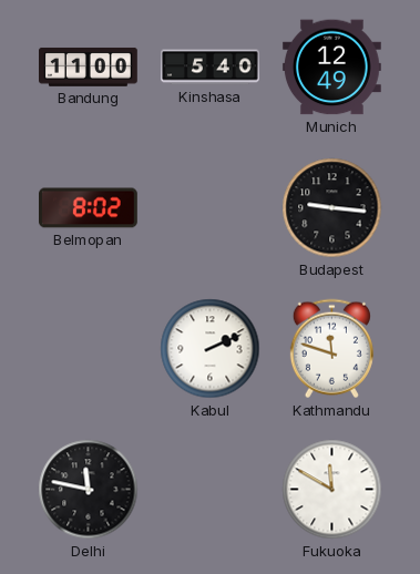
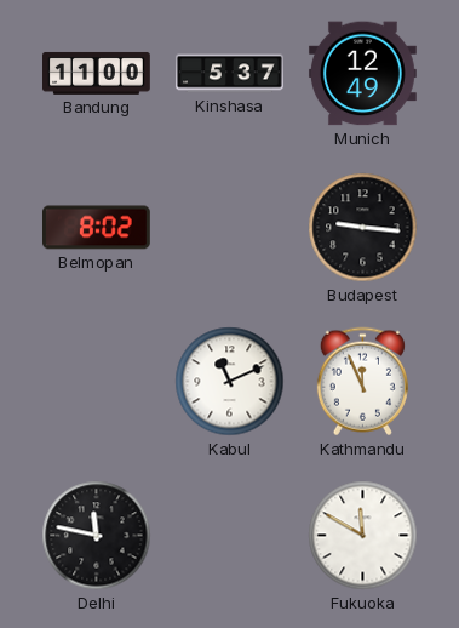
Kinshasa: 5:40 -> 5:37
Kabul: 2:11 -> 11:11
Kathmandu: 11:48 -> 11:56
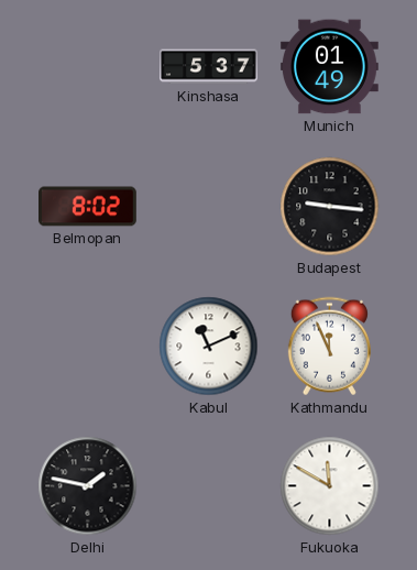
Bandung: 11:00 -> none
Munich: 12:49 -> 01:49
Delhi: 11:47 -> 1:47
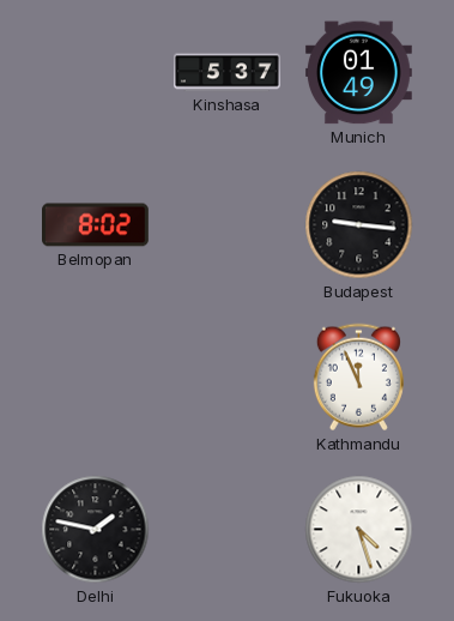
Kabul: 11:11 -> none
Fukuoka: 11:50 -> 4:27
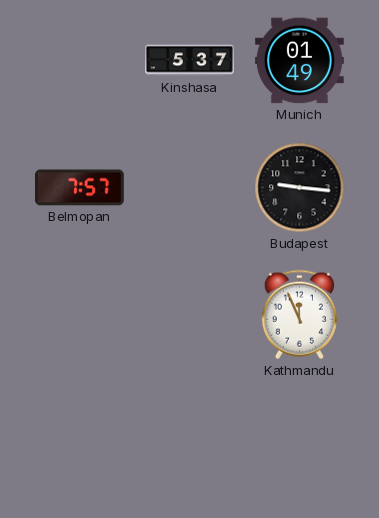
Belmopan: 8:02 -> 7:57
Delhi: 1:47 -> none
Fukuoka: 4:27 -> none
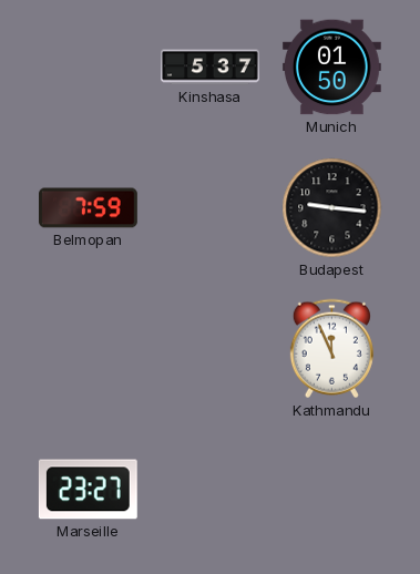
Munich: 01:49 -> 01:50
Belmopan: 7:57 -> 7:59
Marseille: none -> 23:27
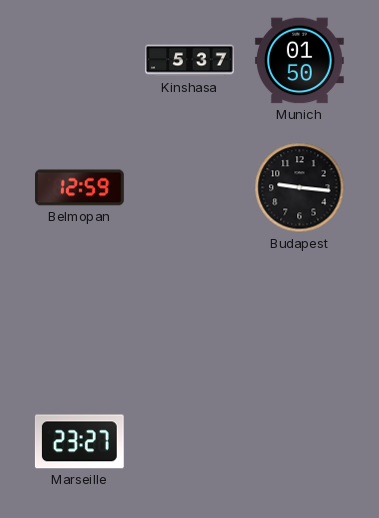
Belmopan: 7:59 -> 12:59
Kathmandu: 11:56 -> none
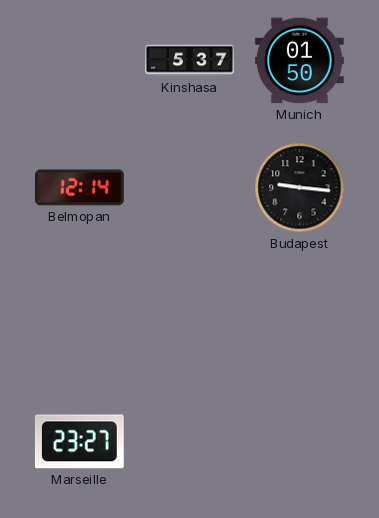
Belmopan: 12:59 -> 12:14
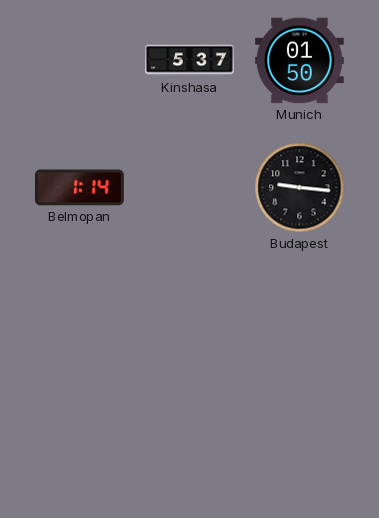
Belmopan: 12:14 -> 1:14
Marseille: 23:27 -> none
